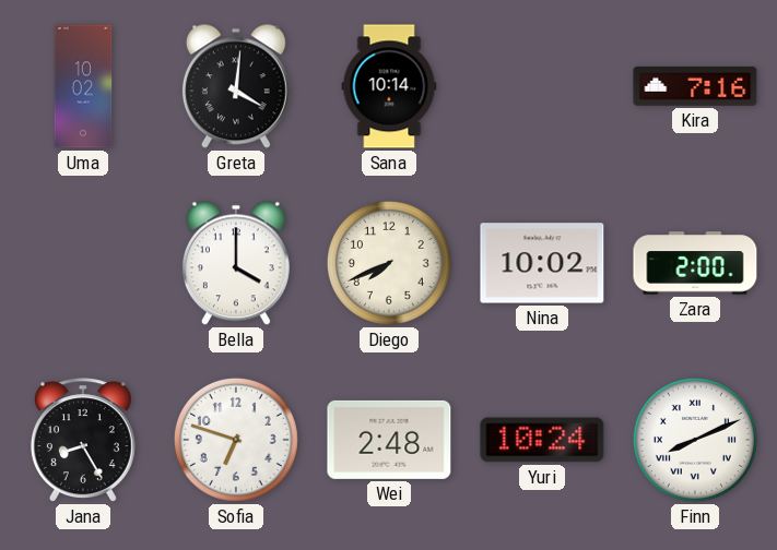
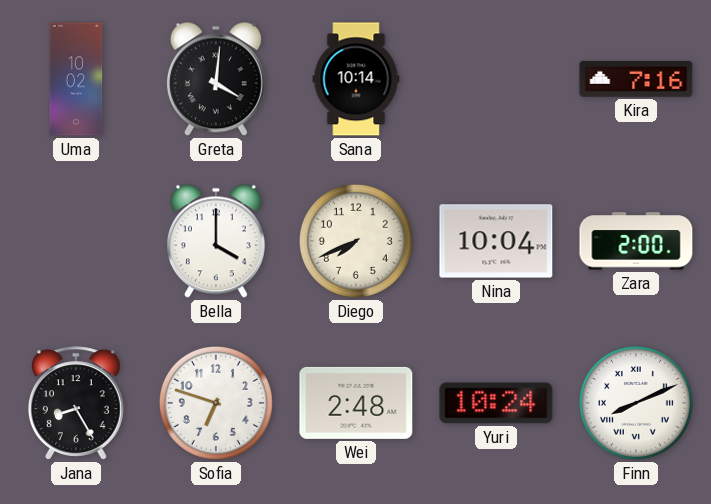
Nina: 10:02 -> 10:04
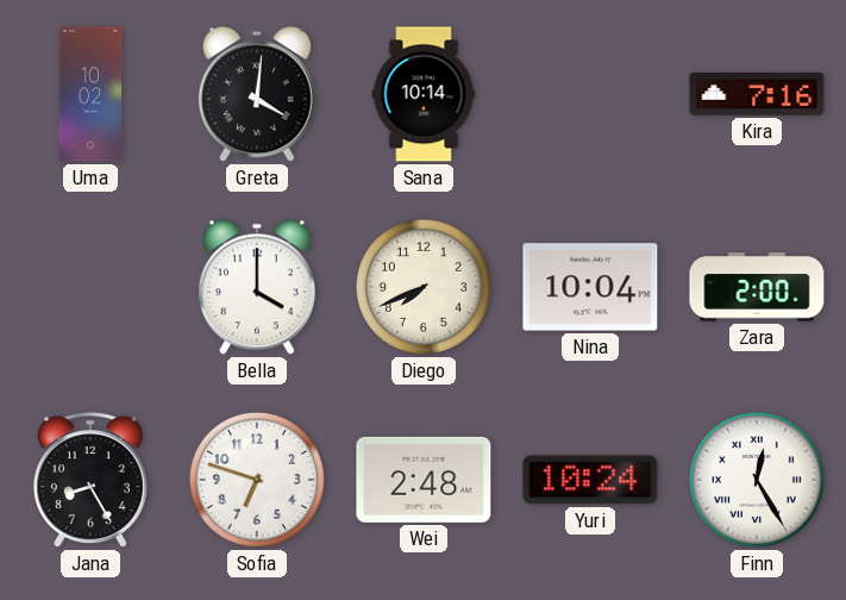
Finn: 8:11 -> 12:25
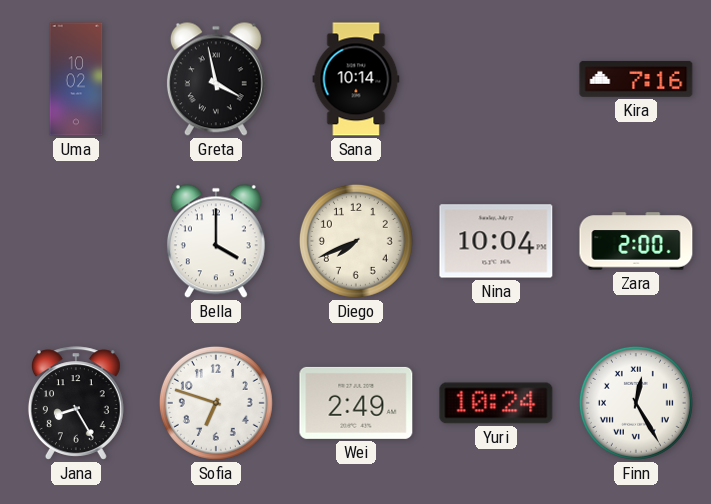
Greta: 4:01 -> 3:58
Wei: 2:48 -> 2:49
